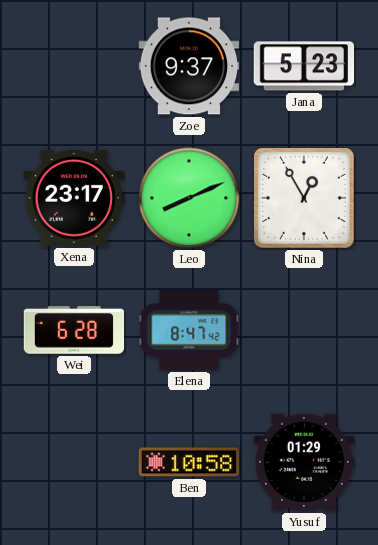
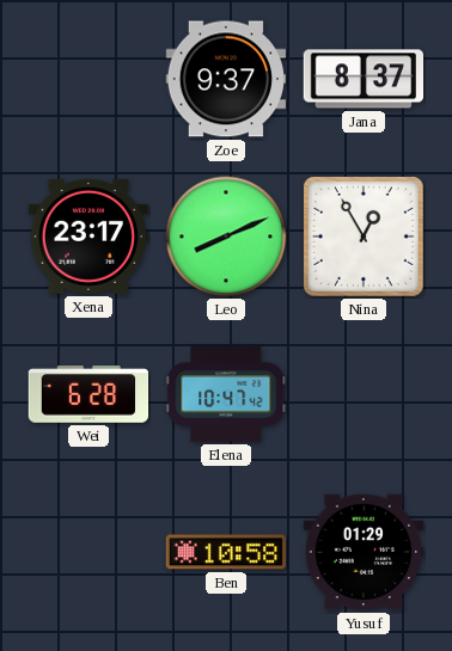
Jana: 5:23 -> 8:37
Elena: 8:47 -> 10:47
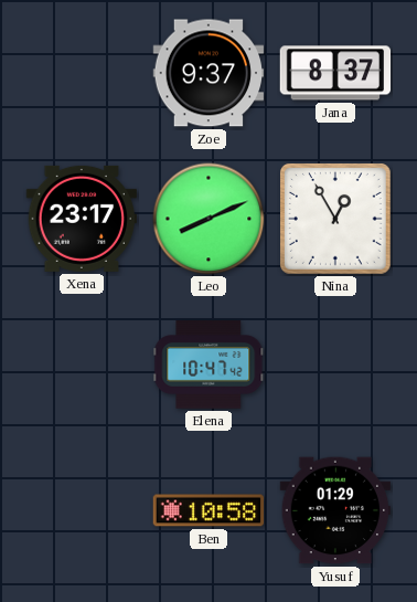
Wei: 6:28 -> none
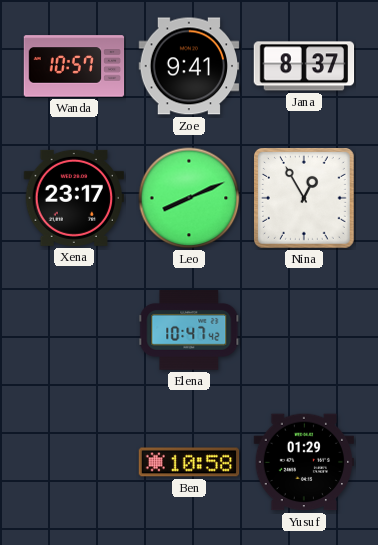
Wanda: none -> 10:57
Zoe: 9:37 -> 9:41
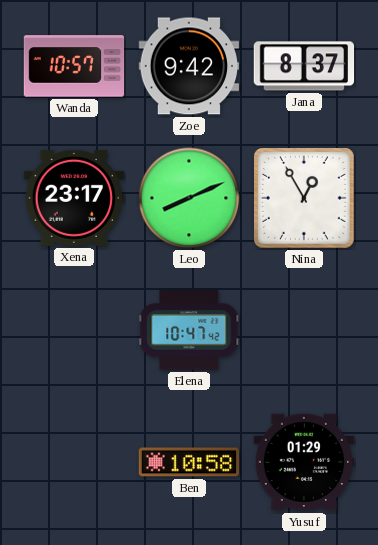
Zoe: 9:41 -> 9:42
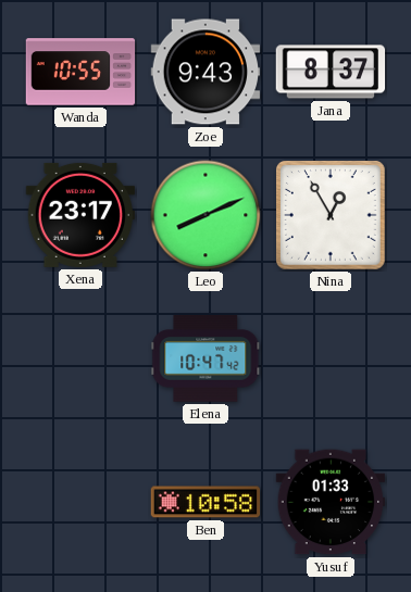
Wanda: 10:57 -> 10:55
Zoe: 9:42 -> 9:43
Yusuf: 01:29 -> 01:33
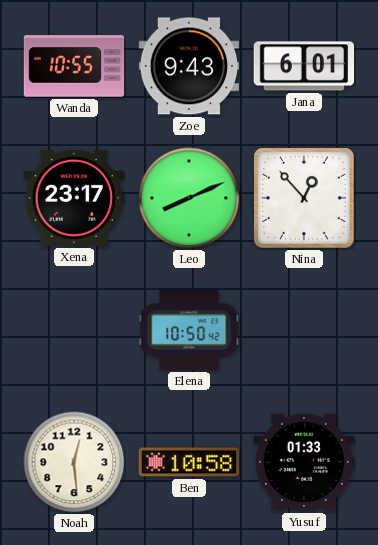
Jana: 8:37 -> 6:01
Nina: 12:55 -> 12:53
Elena: 10:47 -> 10:50
Noah: none -> 12:29
